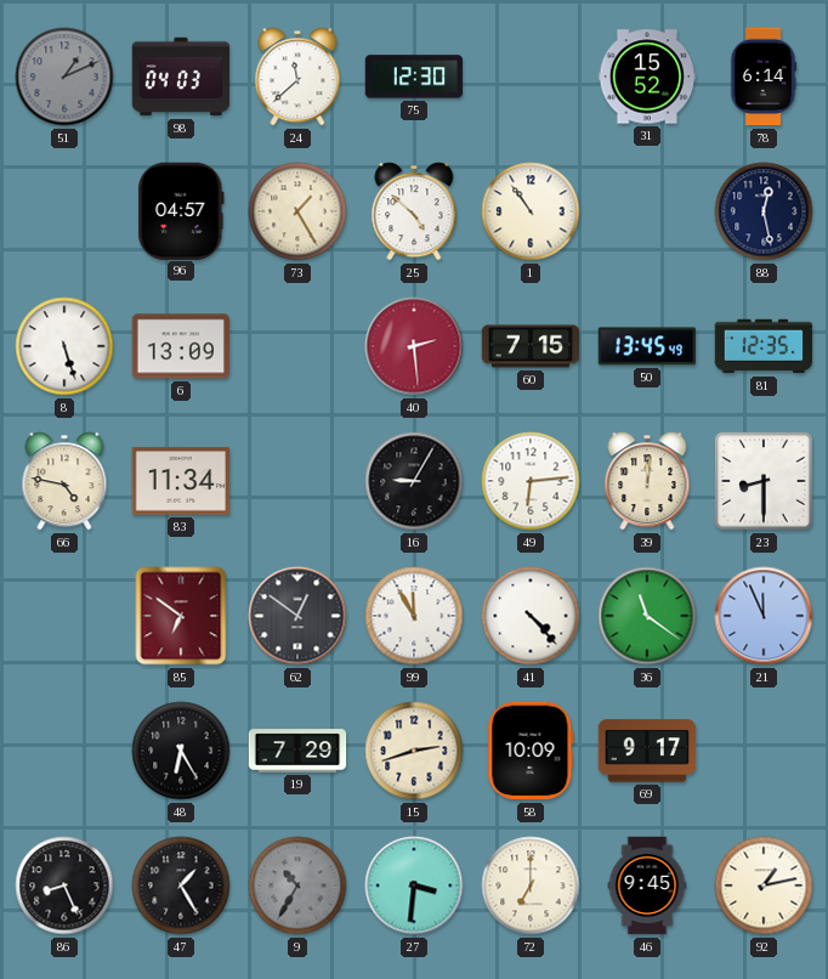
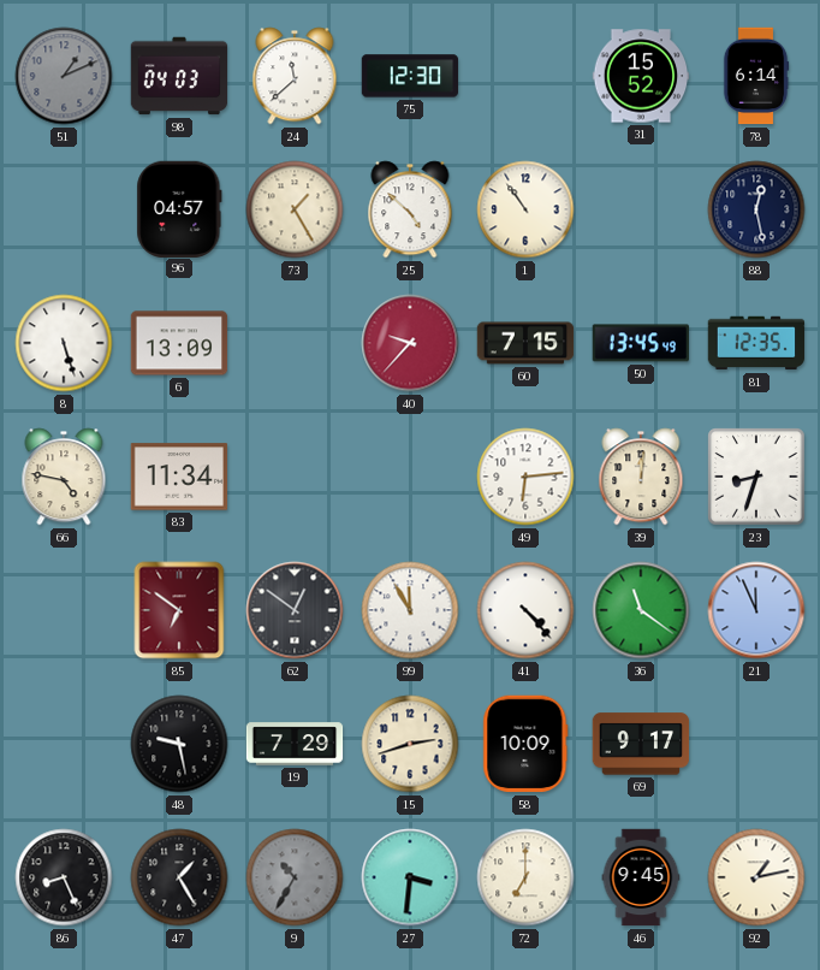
40: 2:29 -> 9:37
16: 9:05 -> none
23: 8:30 -> 8:33
48: 6:25 -> 9:28
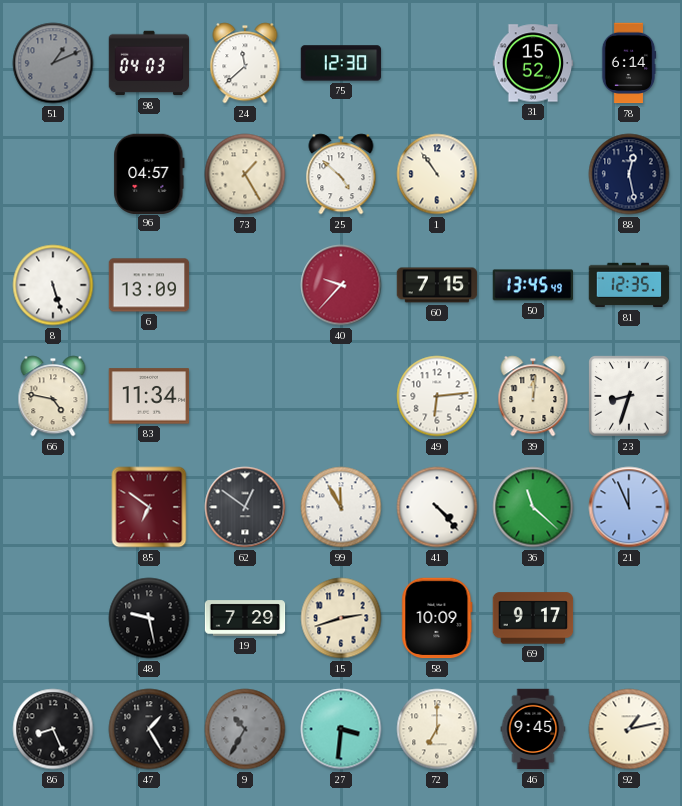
36: 11:21 -> 11:22
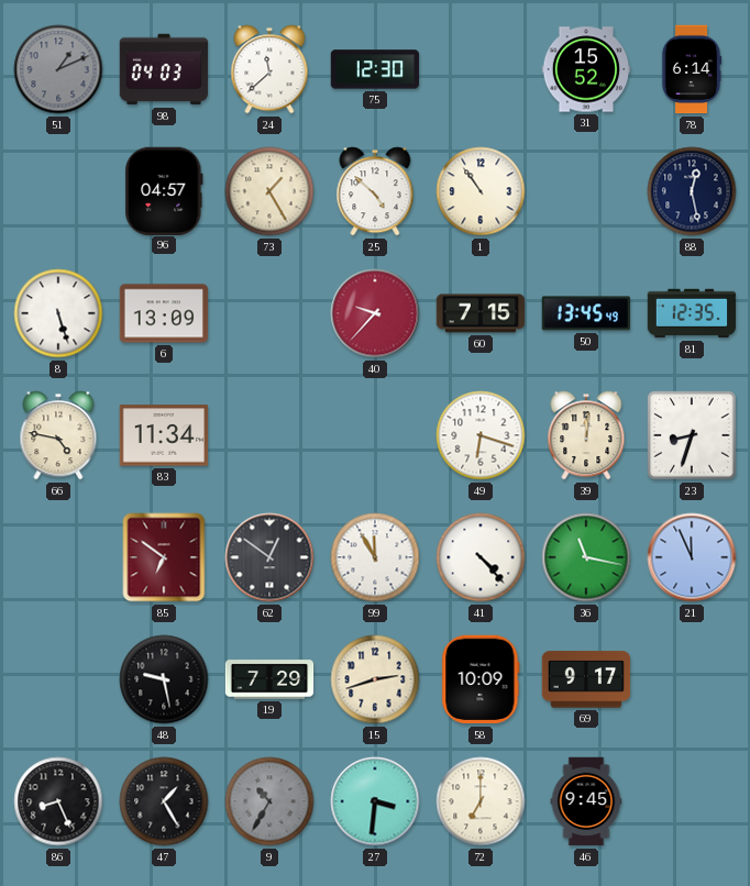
49: 6:14 -> 6:18
36: 11:22 -> 11:17
92: 1:13 -> none
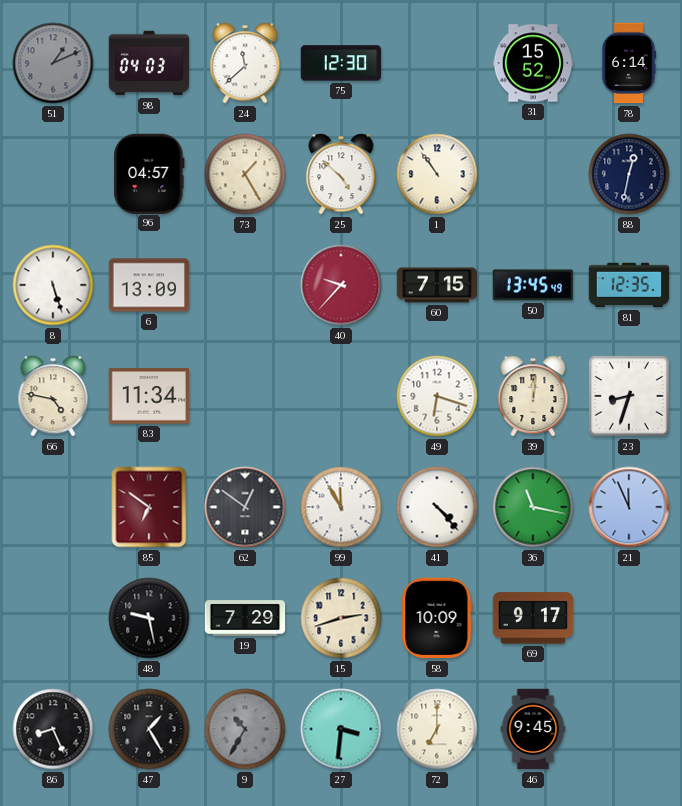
88: 12:28 -> 12:32
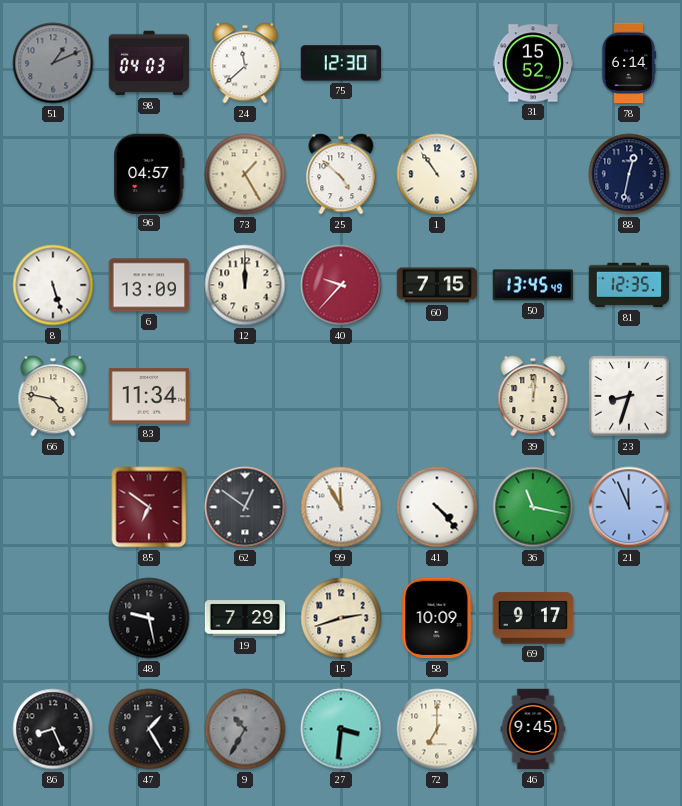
12: none -> 12:00
49: 6:18 -> none
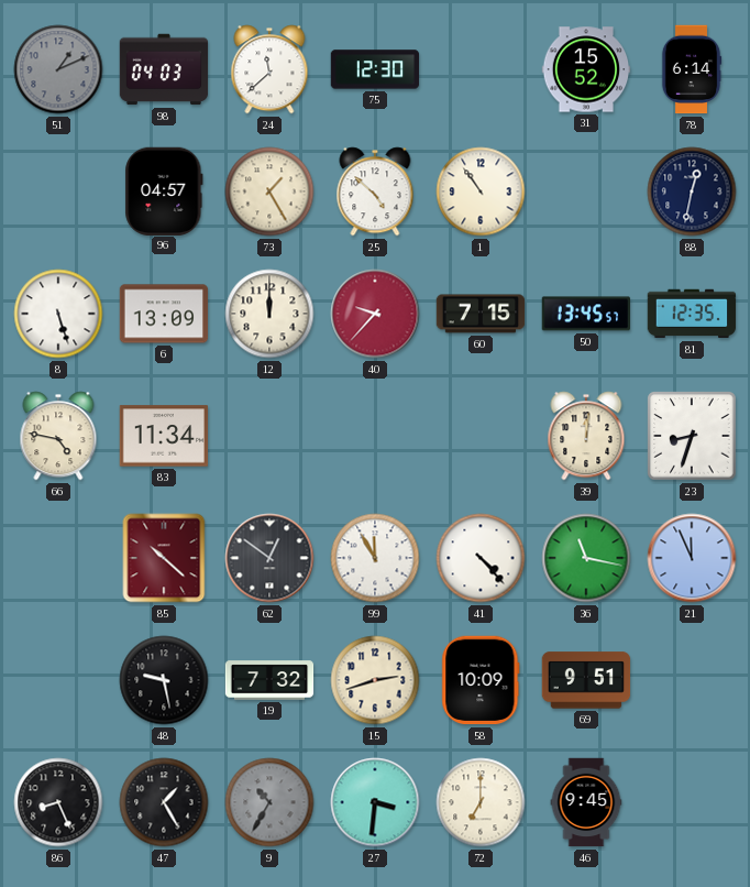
50: 13:45:49 -> 13:45:57
85: 6:51 -> 10:22
19: 7:29 -> 7:32
69: 9:17 -> 9:51
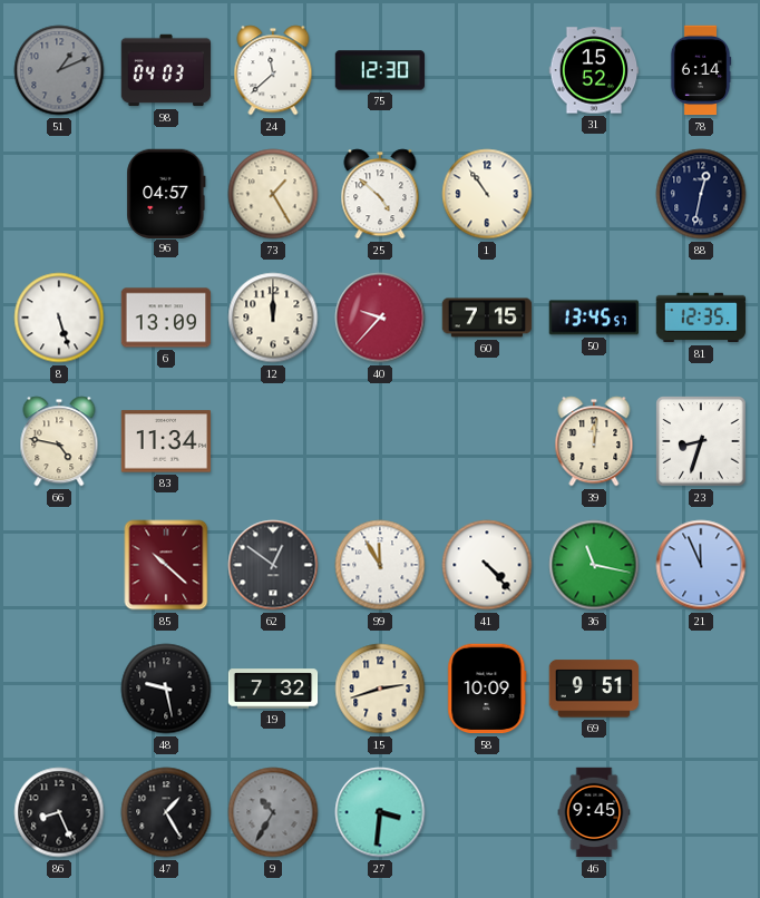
72: 7:00 -> none
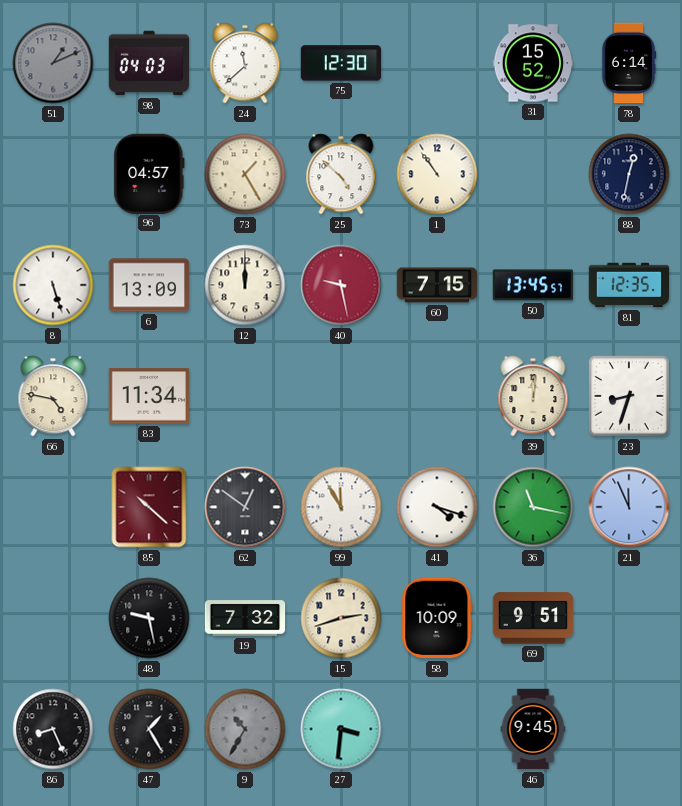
40: 9:37 -> 9:28
41: 4:23 -> 4:18
